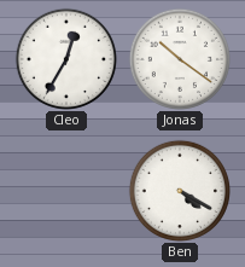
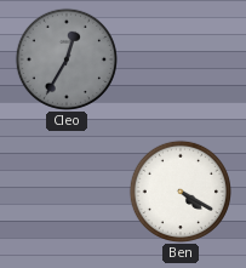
Cleo dial: white -> grey
Jonas: 10:21 -> none
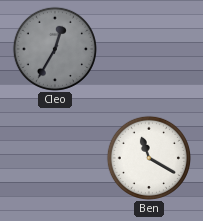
Ben: 4:20 -> 11:20
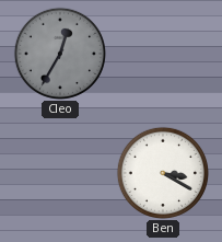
Ben: 11:20 -> 3:20
